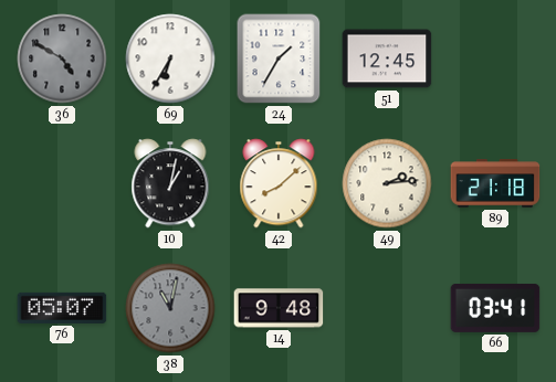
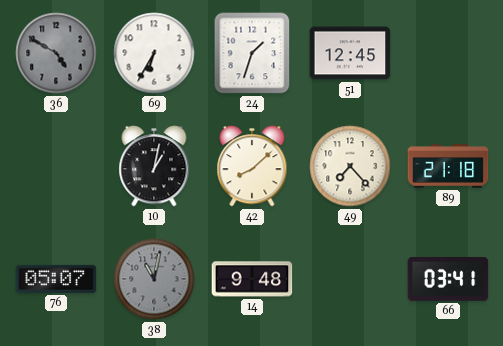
24: 1:35 -> 1:33
49: 2:14 -> 7:23
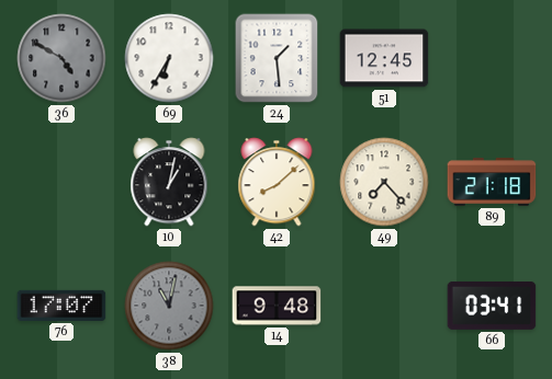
24: 1:33 -> 1:29
76: 05:07 -> 17:07
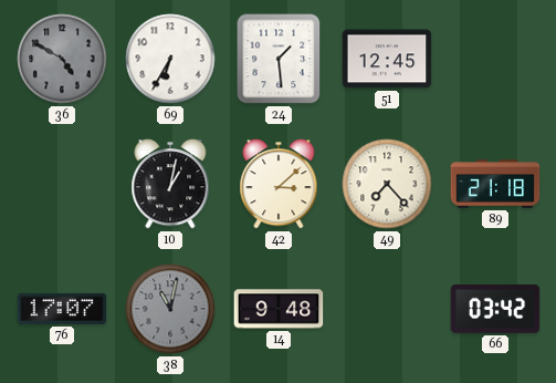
42: 8:08 -> 3:08
66: 03:41 -> 03:42
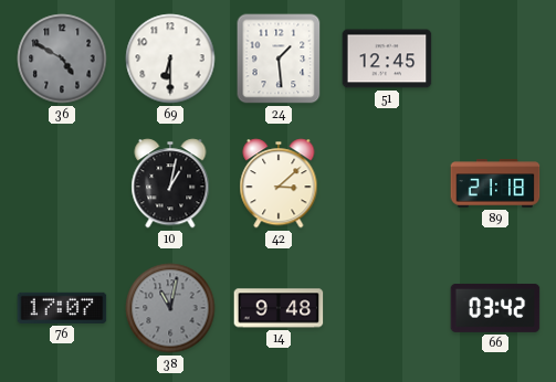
69: 6:35 -> 6:30
49: 7:23 -> none
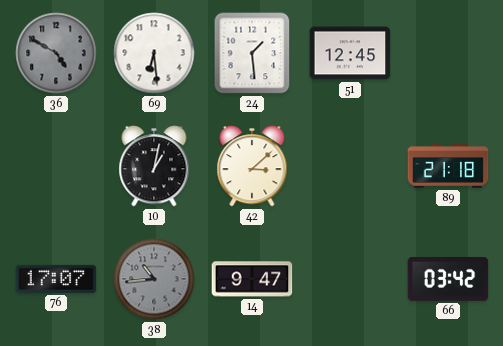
69: 6:30 -> 6:29
38: 11:02 -> 10:44
14: 9:48 -> 9:47
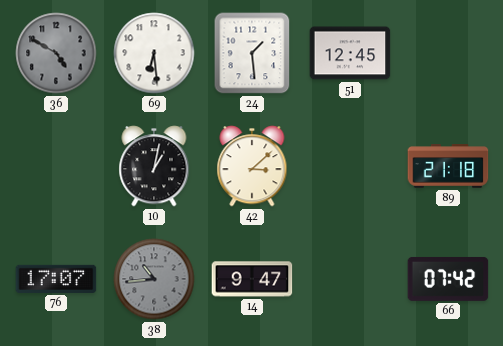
66: 03:42 -> 07:42
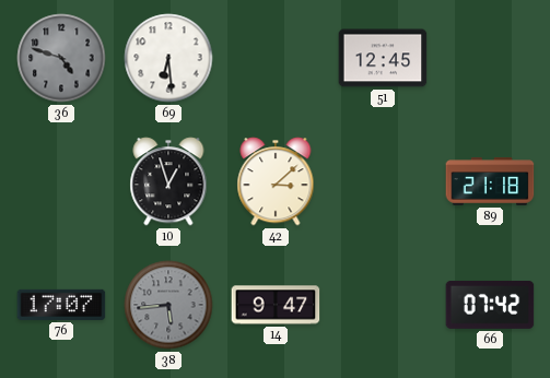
36: 4:50 -> 4:48
24: 1:29 -> none
10: 1:02 -> 12:57
38: 10:44 -> 5:44
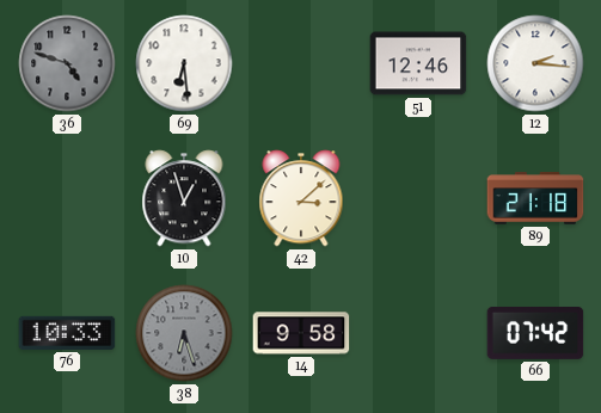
51: 12:45 -> 12:46
12: none -> 2:16
76: 17:07 -> 10:33
38: 5:44 -> 6:27
14: 9:47 -> 9:58
